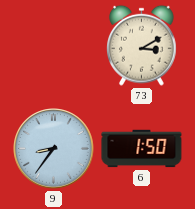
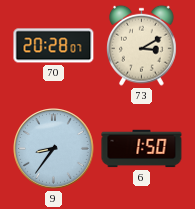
70: none -> 20:28
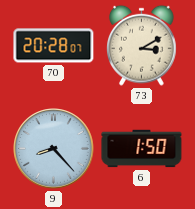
9: 8:36 -> 8:23
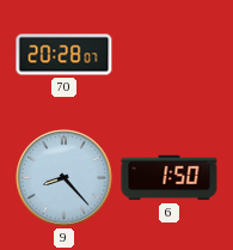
73: 3:10 -> none
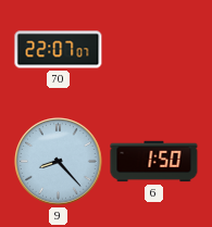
70: 20:28 -> 22:07
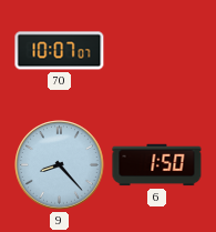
70: 22:07 -> 10:07
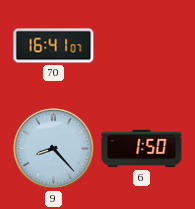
70: 10:07 -> 16:41
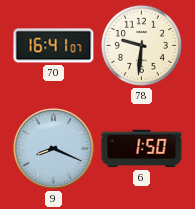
78: none -> 9:31
9: 8:23 -> 8:19
